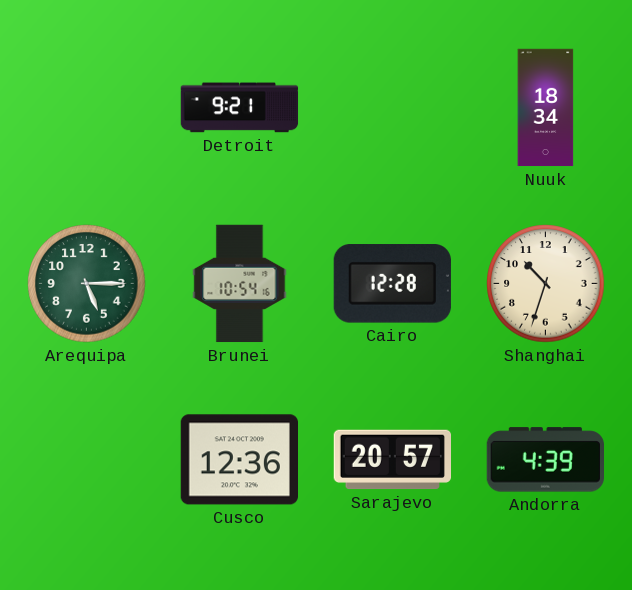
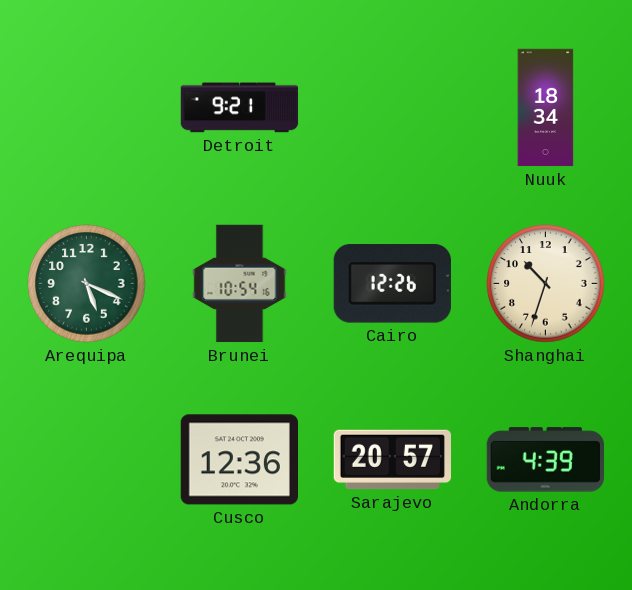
Arequipa: 5:15 -> 5:19
Cairo: 12:28 -> 12:26
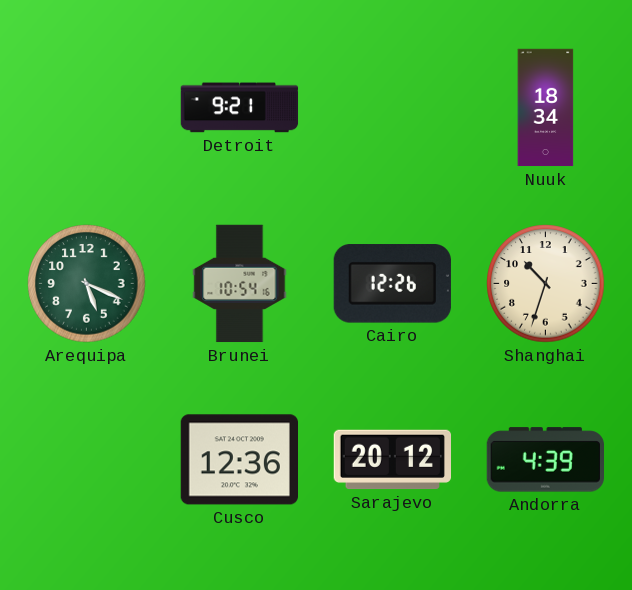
Sarajevo: 20:57 -> 20:12
